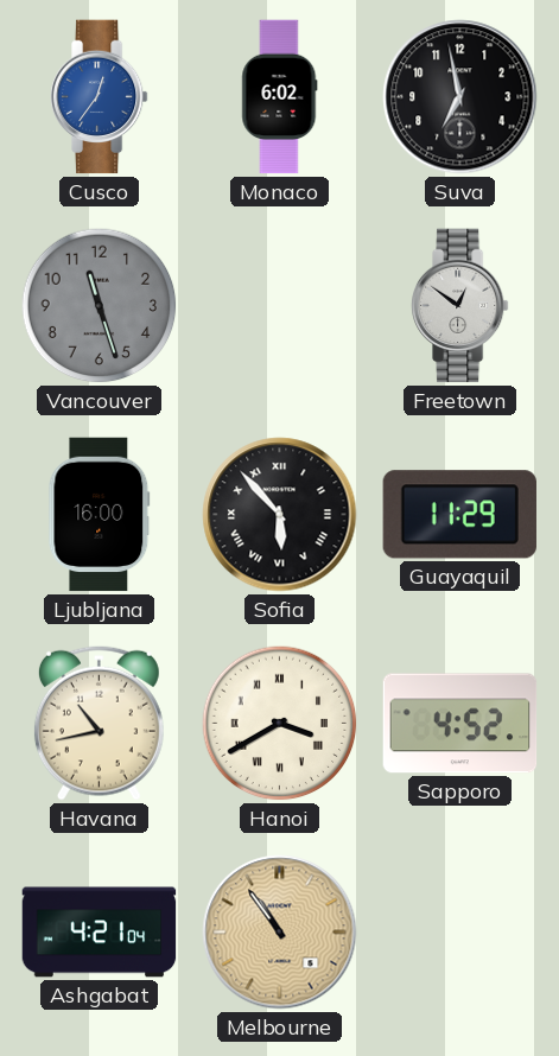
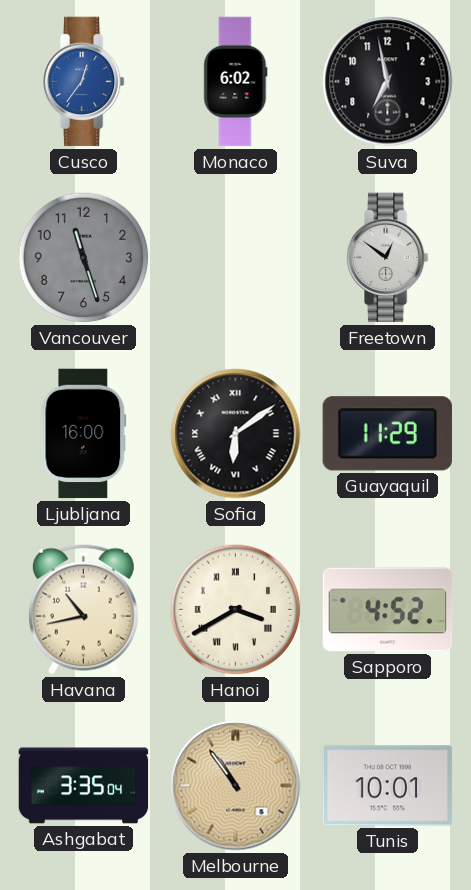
Sofia: 5:53 -> 6:09
Ashgabat: 4:21 -> 3:35
Tunis: none -> 10:01
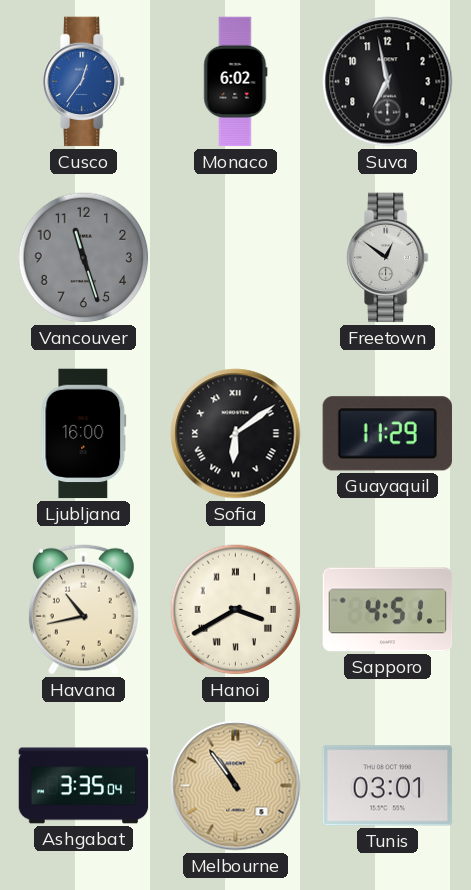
Sapporo: 4:52 -> 4:51
Tunis: 10:01 -> 03:01
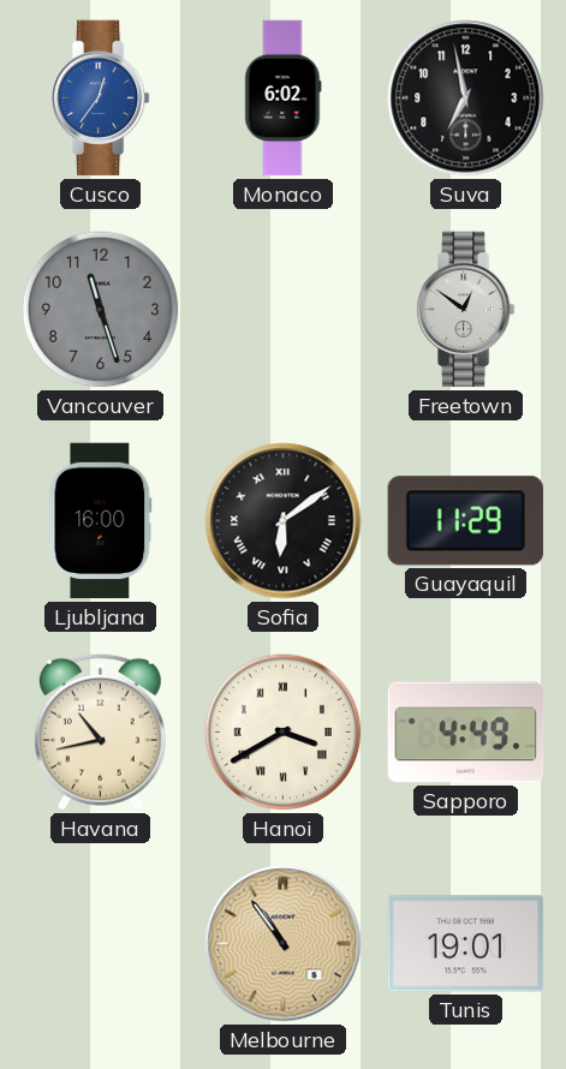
Sapporo: 4:51 -> 4:49
Ashgabat: 3:35 -> none
Tunis: 03:01 -> 19:01
